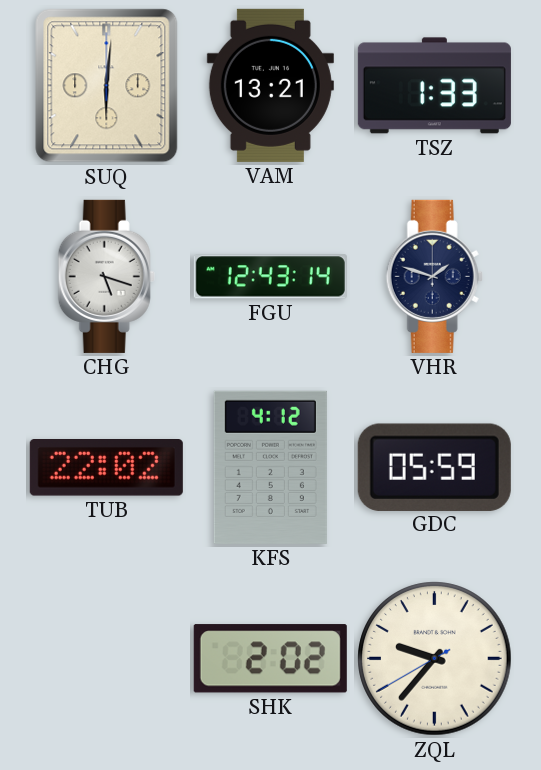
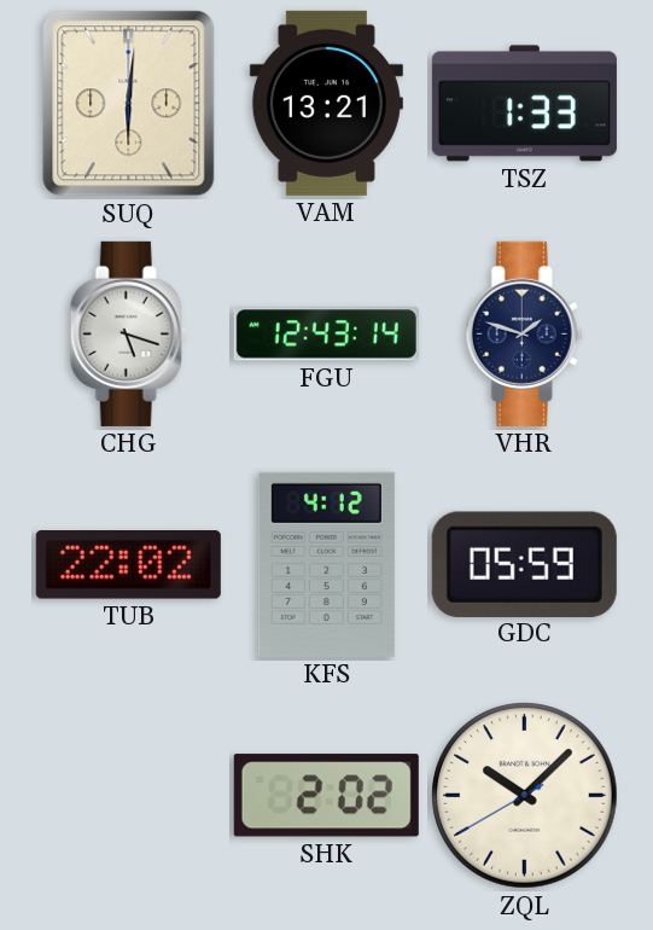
ZQL: 9:36 -> 10:07
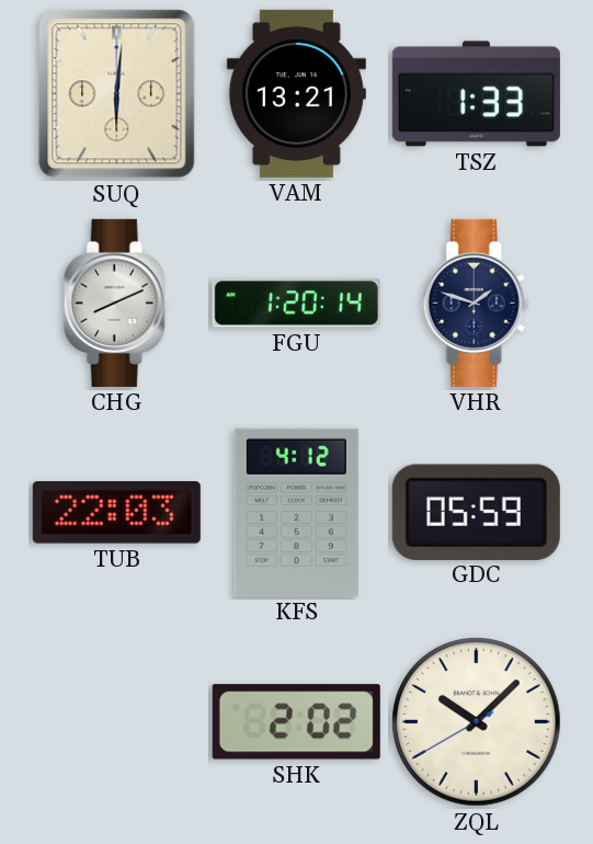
CHG: 5:18 -> 8:11
FGU: 12:43 -> 1:20
TUB: 22:02 -> 22:03
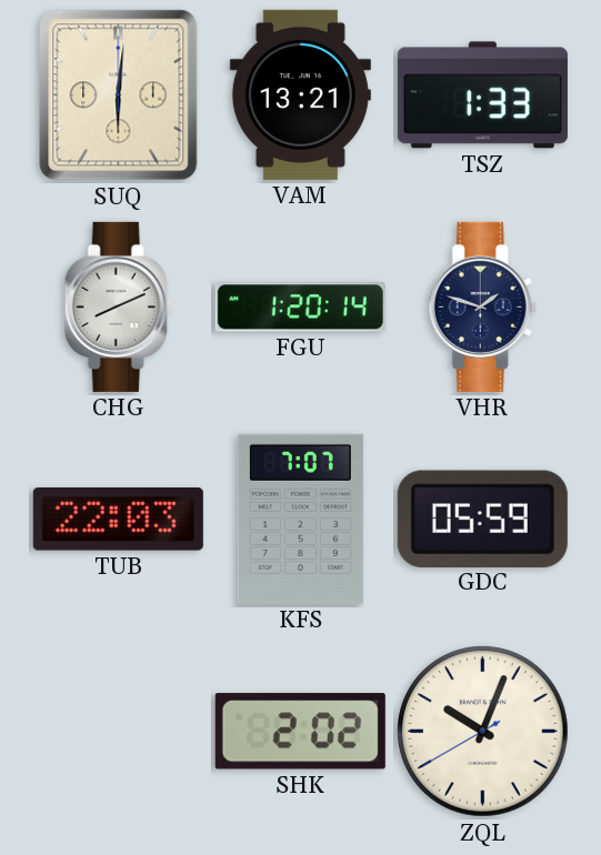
KFS: 4:12 -> 7:07
ZQL: 10:07 -> 10:03
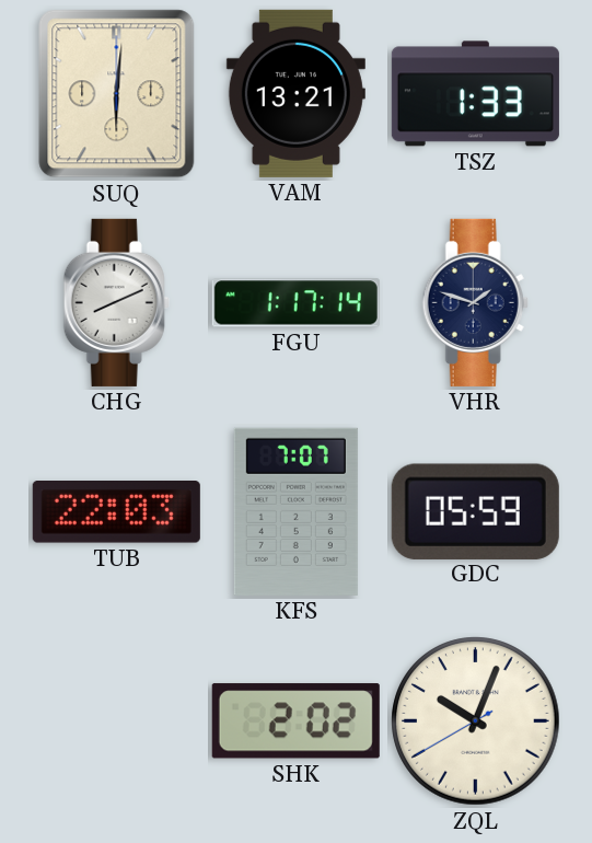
FGU: 1:20 -> 1:17
